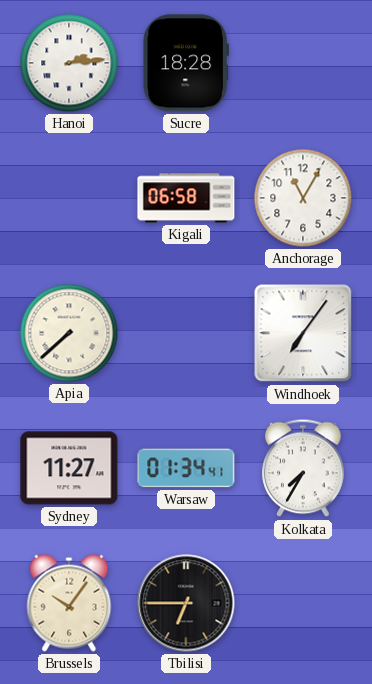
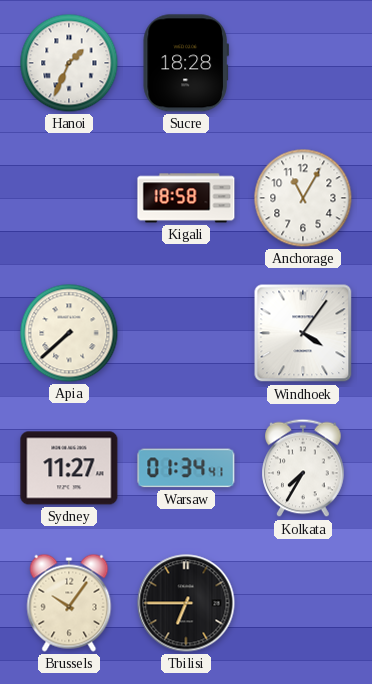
Hanoi: 2:14 -> 1:34
Kigali: 06:58 -> 18:58
Windhoek: 7:06 -> 4:06
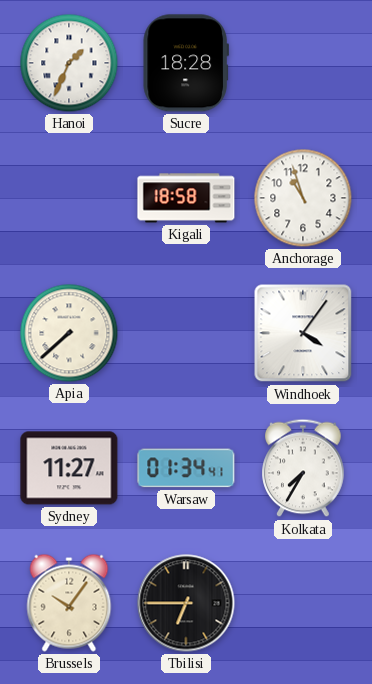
Anchorage: 11:05 -> 10:57
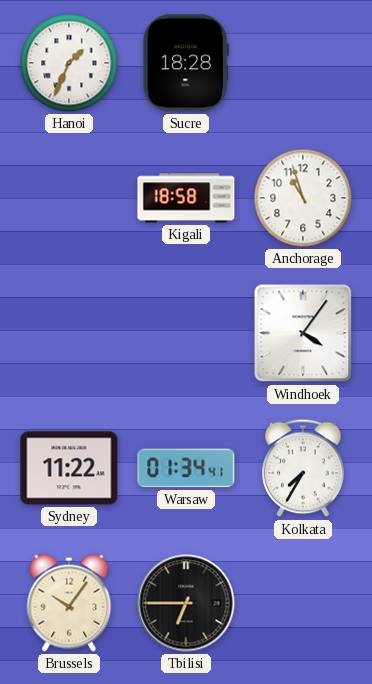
Apia: 7:38 -> none
Sydney: 11:27 -> 11:22
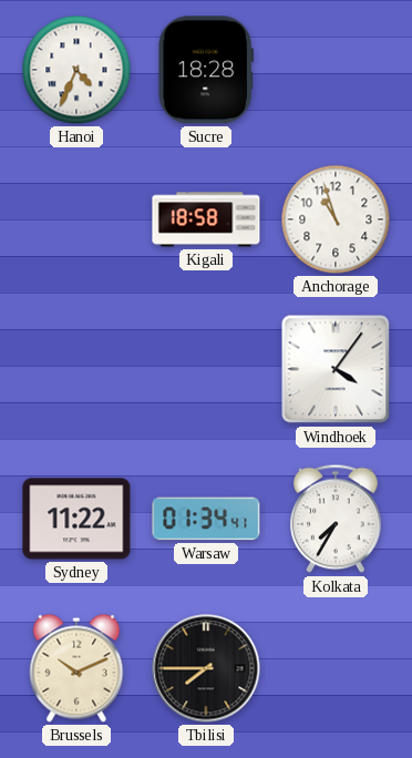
Hanoi: 1:34 -> 4:34
Brussels: 10:06 -> 10:11
Tbilisi: 6:45 -> 7:45
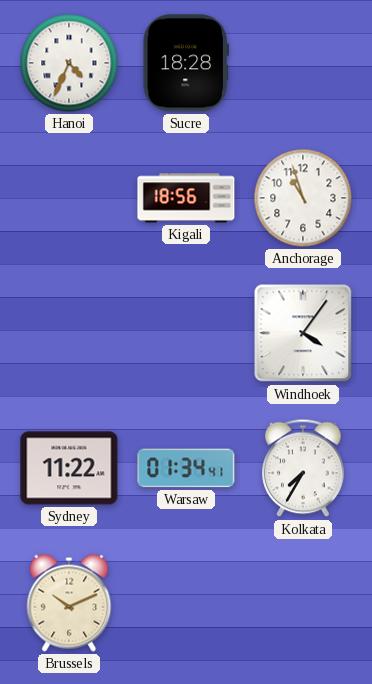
Kigali: 18:58 -> 18:56
Tbilisi: 7:45 -> none
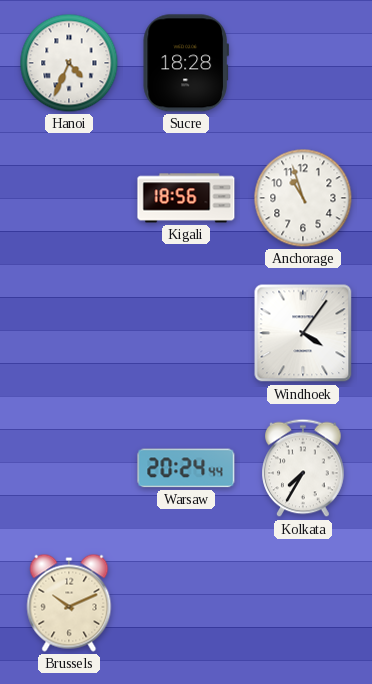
Sydney: 11:22 -> none
Warsaw: 01:34 -> 20:24
